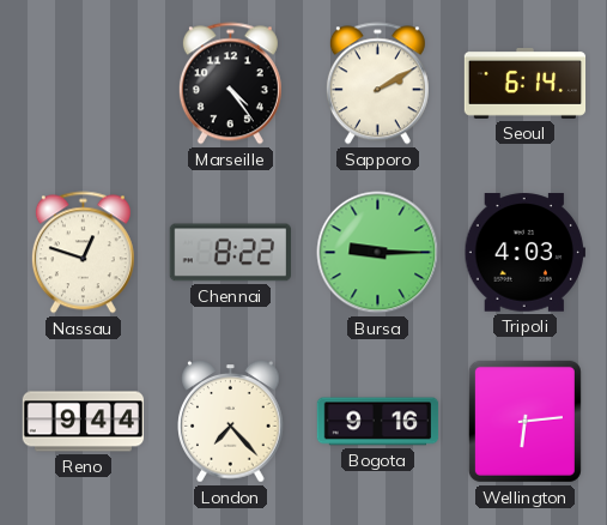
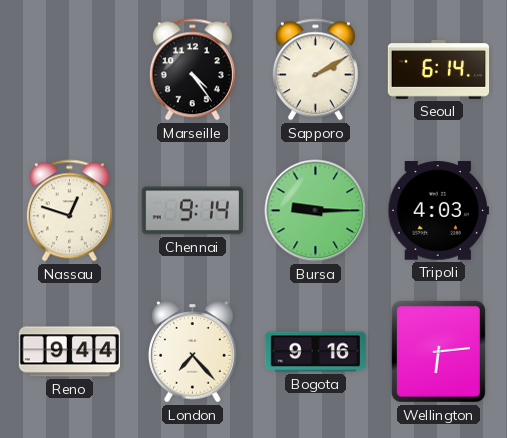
Chennai: 8:22 -> 9:14
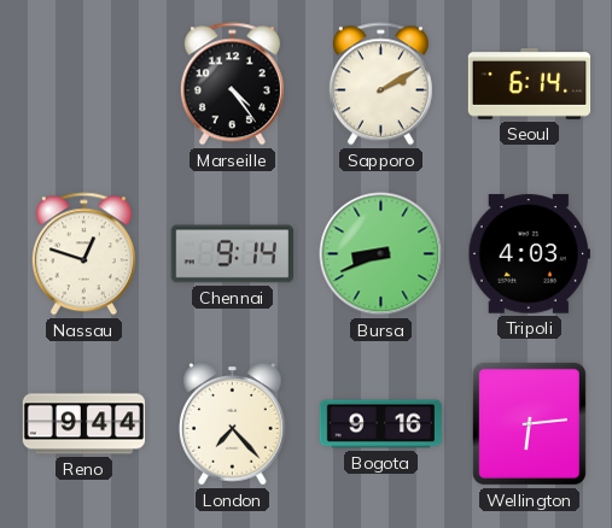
Bursa: 9:15 -> 8:41
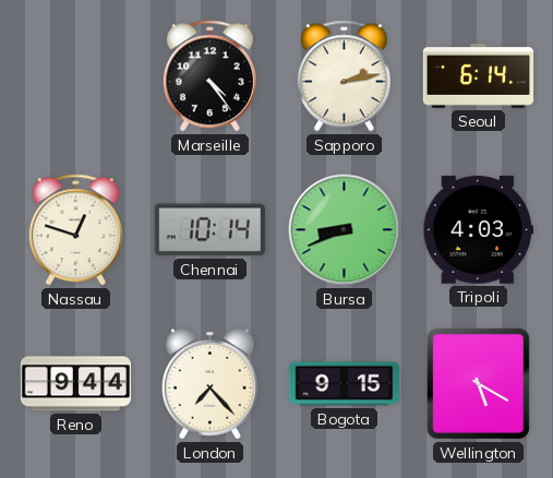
Sapporo: 2:10 -> 2:13
Chennai: 9:14 -> 10:14
Bogota: 9:16 -> 9:15
Wellington: 6:14 -> 5:20
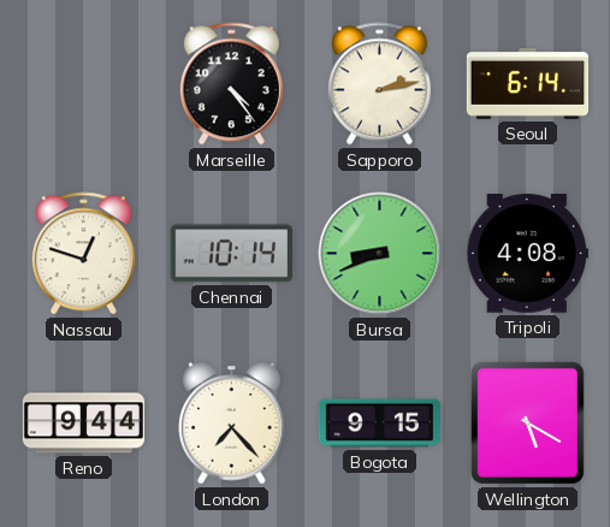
Tripoli: 4:03 -> 4:08
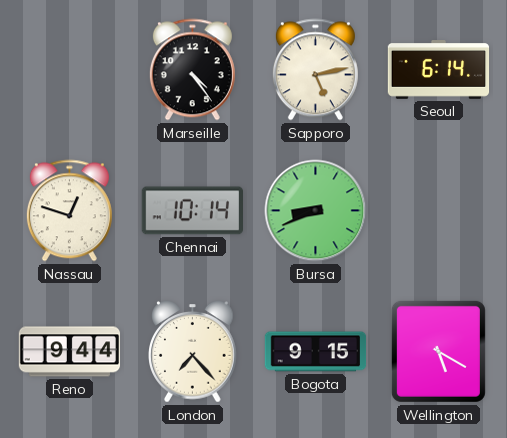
Sapporo: 2:13 -> 5:13
Tripoli: 4:08 -> none
